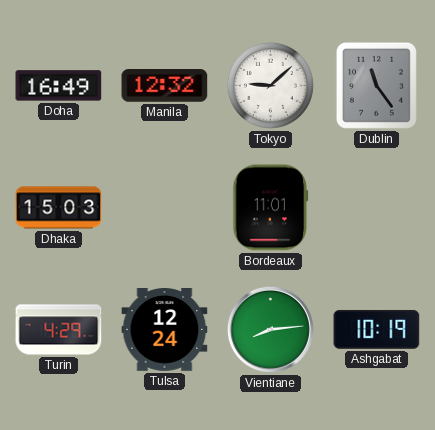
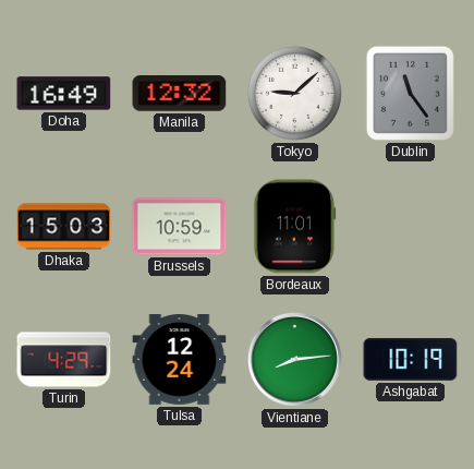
Brussels: none -> 10:59
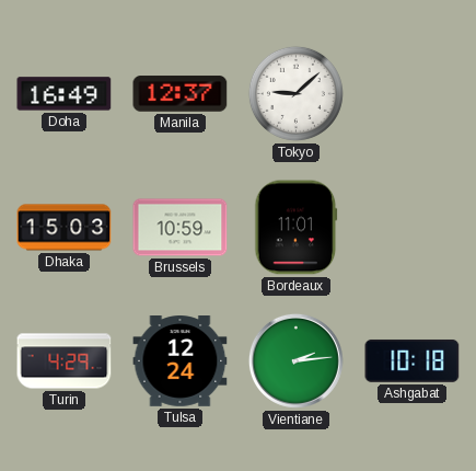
Manila: 12:32 -> 12:37
Dublin: 11:24 -> none
Vientiane: 8:14 -> 2:14
Ashgabat: 10:19 -> 10:18
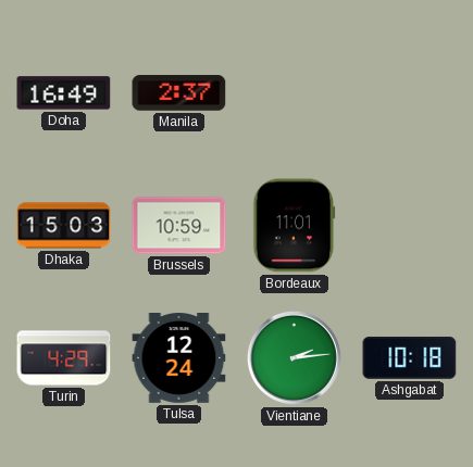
Manila: 12:37 -> 2:37
Tokyo: 9:08 -> none
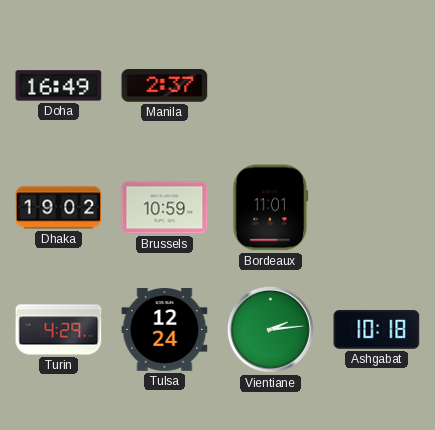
Dhaka: 15:03 -> 19:02
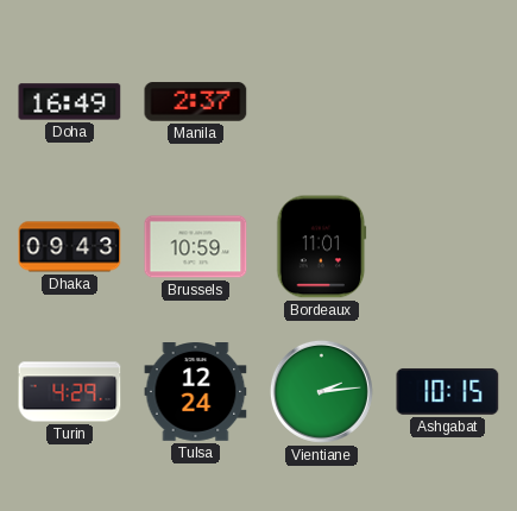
Dhaka: 19:02 -> 09:43
Ashgabat: 10:18 -> 10:15
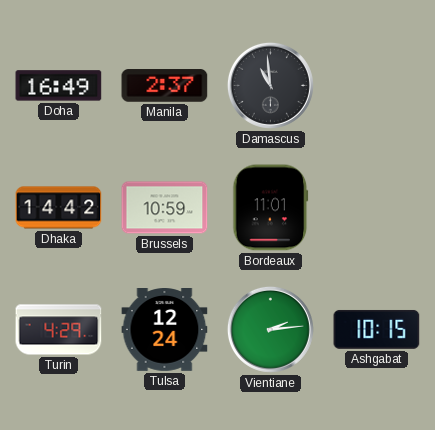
Damascus: none -> 10:59
Dhaka: 09:43 -> 14:42
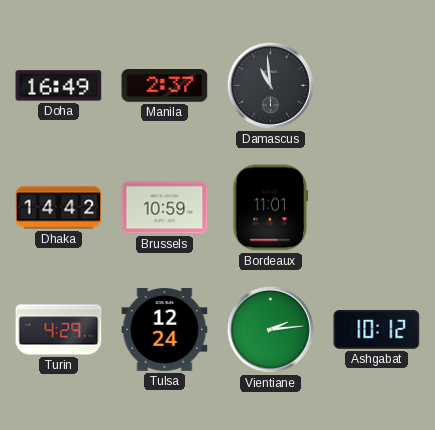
Ashgabat: 10:15 -> 10:12
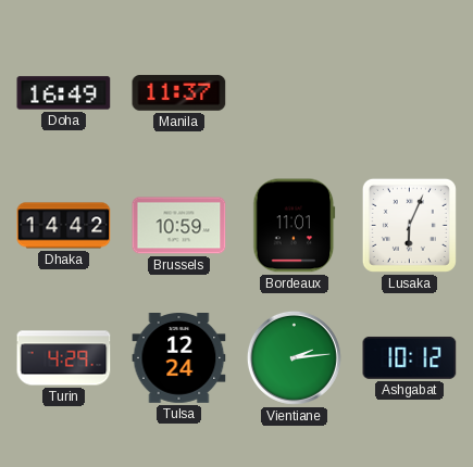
Manila: 2:37 -> 11:37
Damascus: 10:59 -> none
Lusaka: none -> 6:04
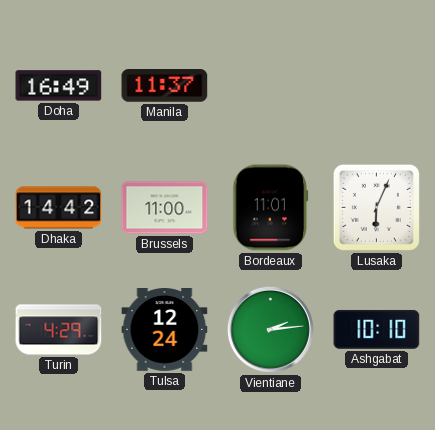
Brussels: 10:59 -> 11:00
Ashgabat: 10:12 -> 10:10
